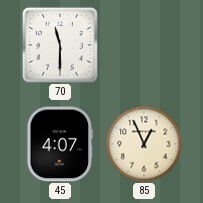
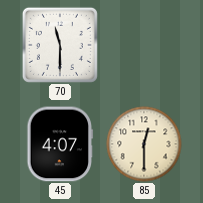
85: 12:56 -> 12:30
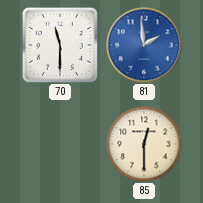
81: none -> 1:59
45: 4:07 -> none
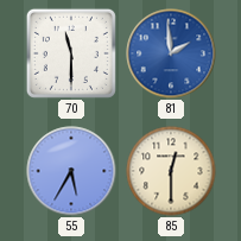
55: none -> 5:35
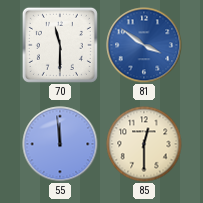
81: 1:59 -> 3:51
55: 5:35 -> 11:59
